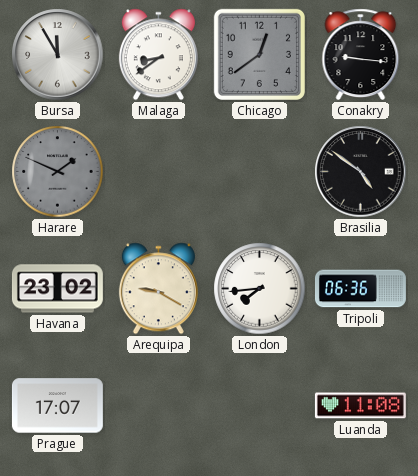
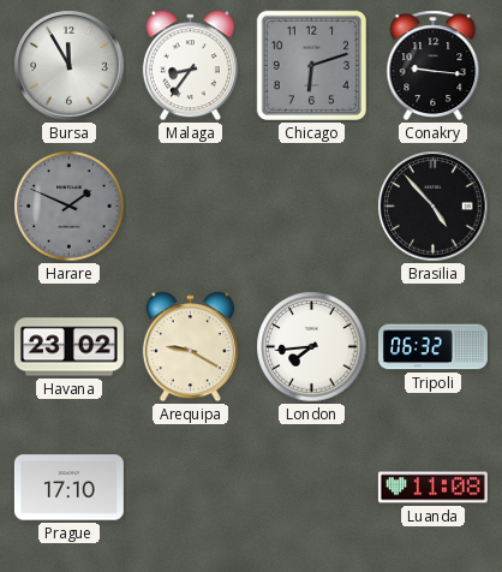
Malaga: 8:39 -> 8:36
Chicago: 12:39 -> 6:12
Brasilia: 4:51 -> 4:53
Tripoli: 06:36 -> 06:32
Prague: 17:07 -> 17:10
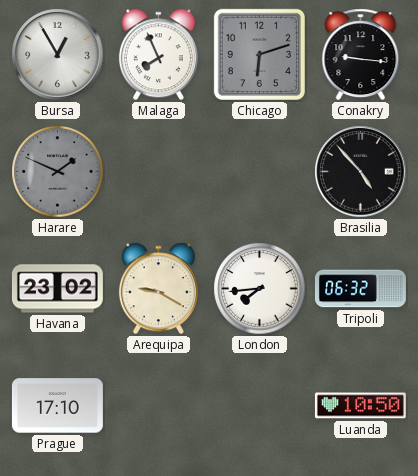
Bursa: 11:55 -> 12:55
Malaga: 8:36 -> 7:56
Luanda: 11:08 -> 10:50
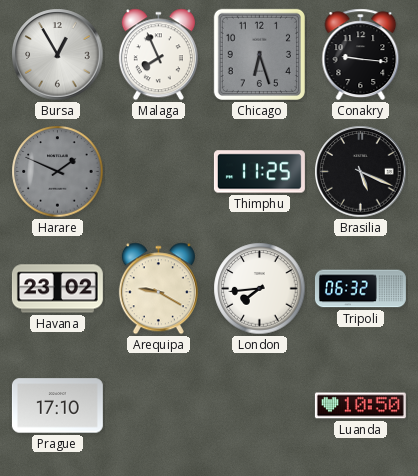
Chicago: 6:12 -> 6:27
Thimphu: none -> 11:25
Brasilia: 4:53 -> 5:19
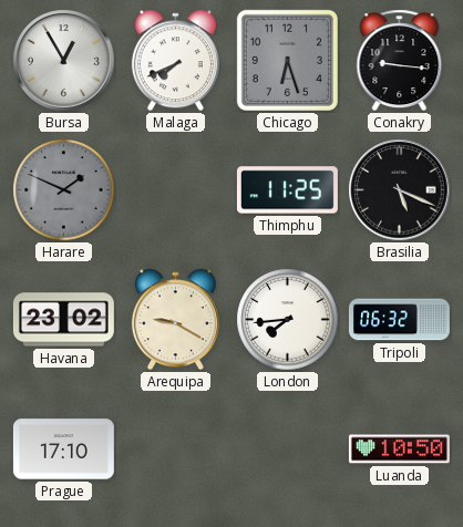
Malaga: 7:56 -> 7:41
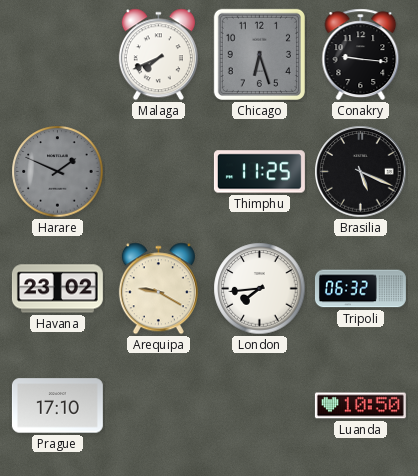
Bursa: 12:55 -> none
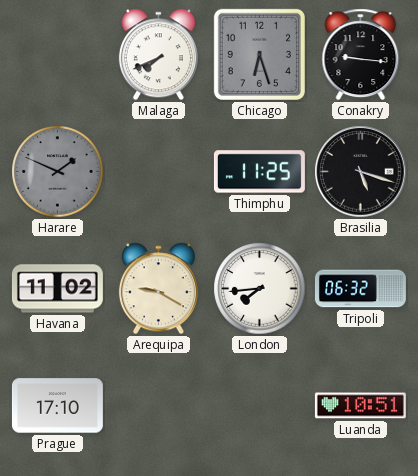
Brasilia: 5:19 -> 5:18
Havana: 23:02 -> 11:02
Luanda: 10:50 -> 10:51
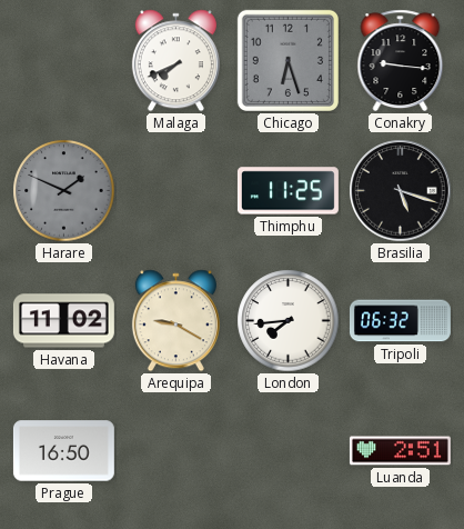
Prague: 17:10 -> 16:50
Luanda: 10:51 -> 2:51
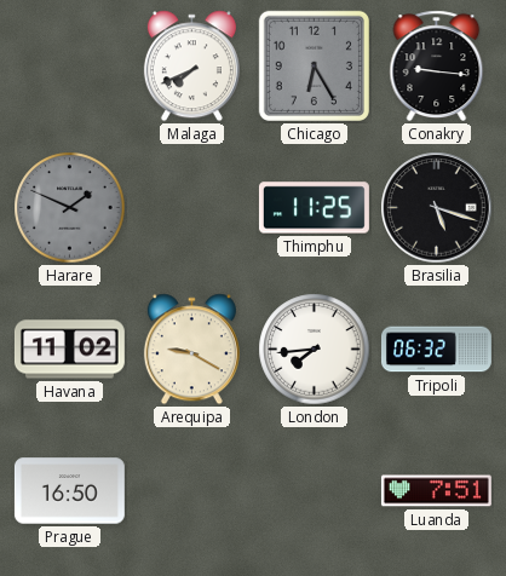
Chicago: 6:27 -> 6:25
Luanda: 2:51 -> 7:51
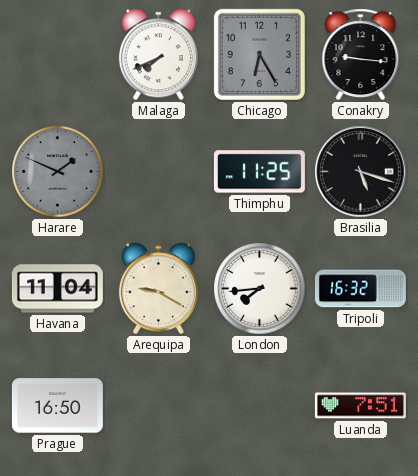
Havana: 11:02 -> 11:04
Tripoli: 06:32 -> 16:32
